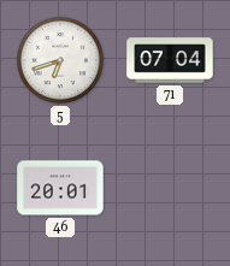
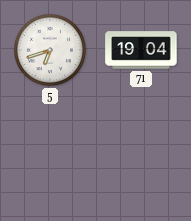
71: 07:04 -> 19:04
46: 20:01 -> none
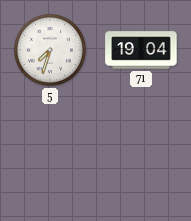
5: 6:42 -> 7:33
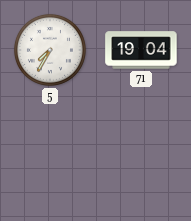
5: 7:33 -> 7:35
